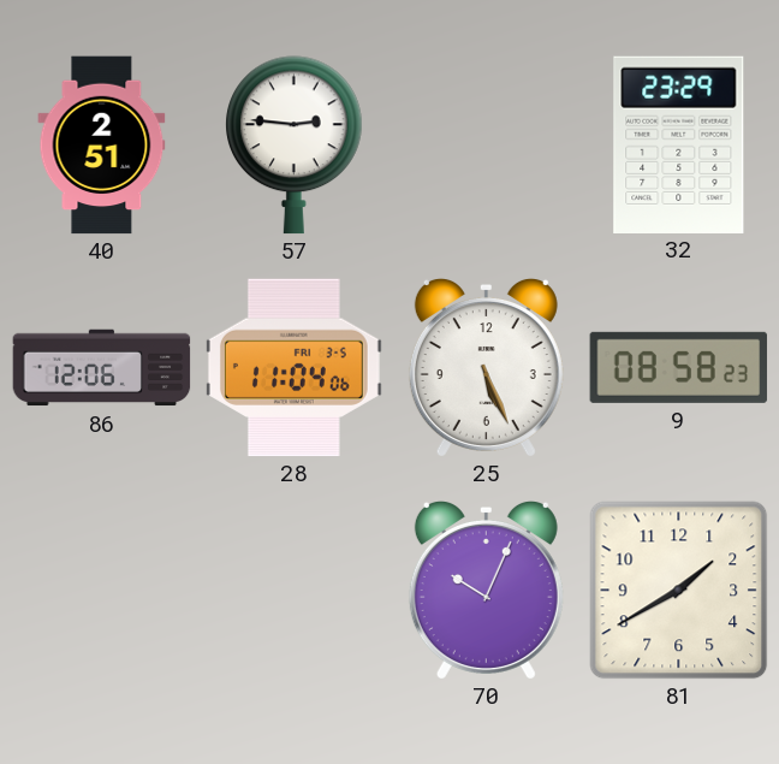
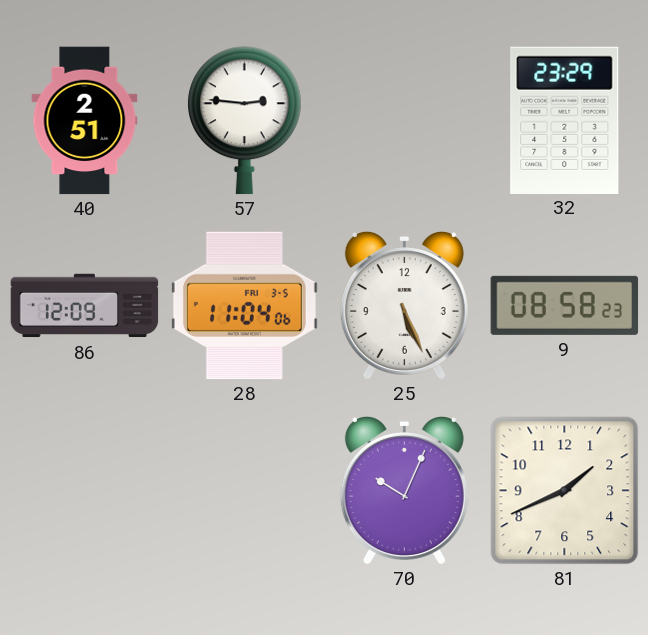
86: 12:06 -> 12:09
81: 1:40 -> 1:41
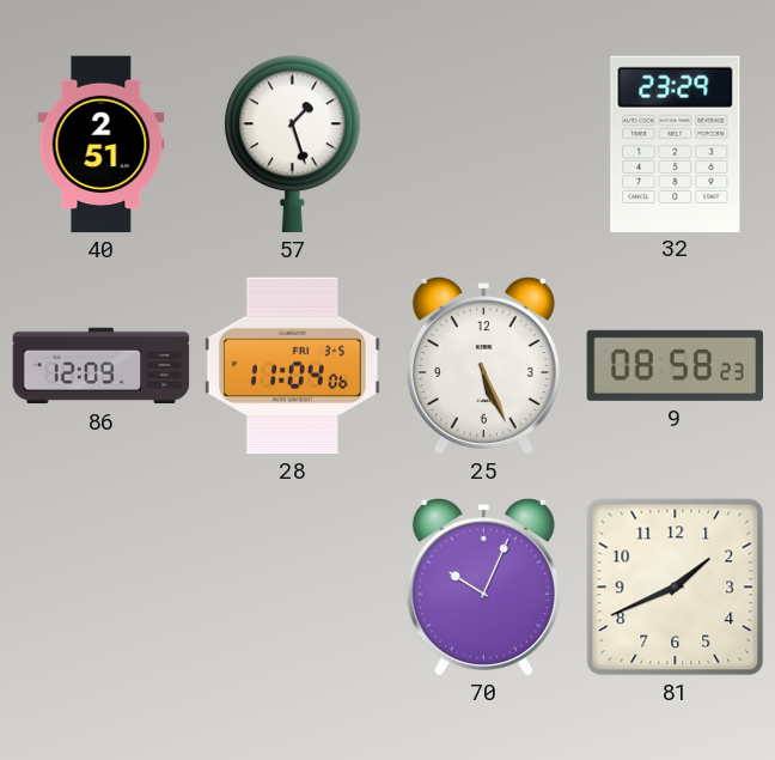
57: 2:46 -> 1:27
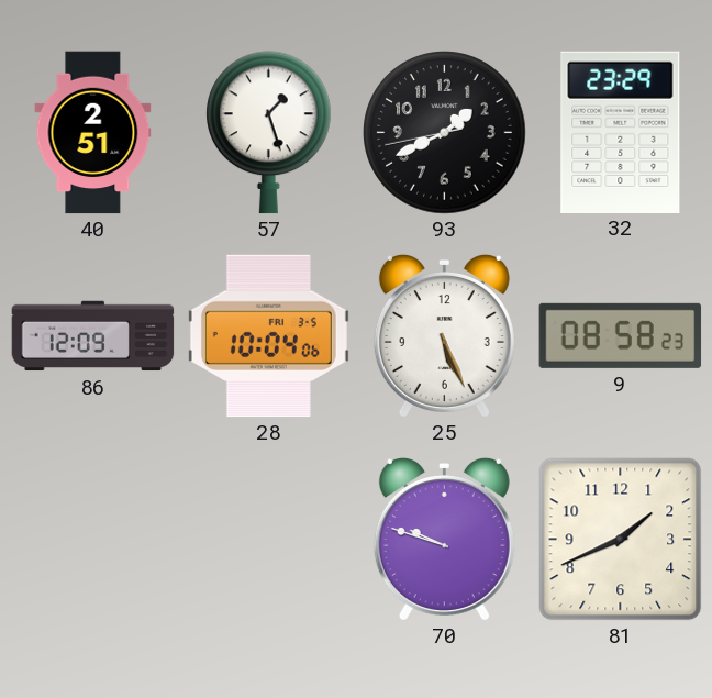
93: none -> 1:40
28: 11:04 -> 10:04
70: 10:04 -> 9:48
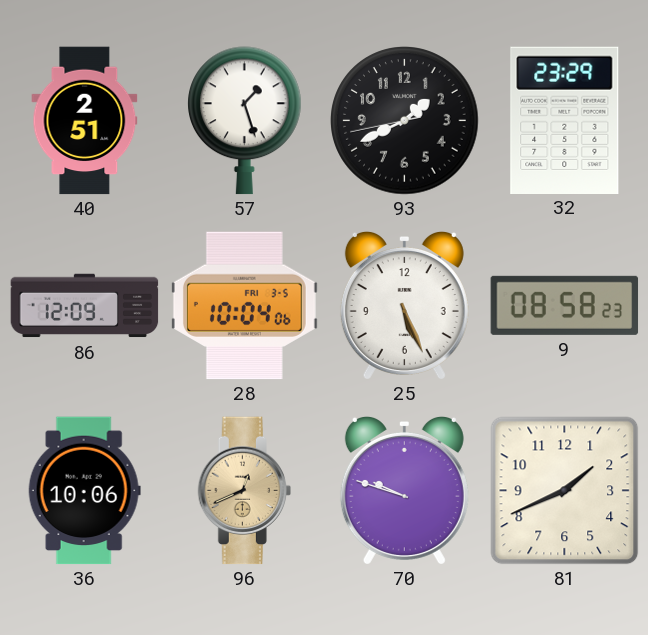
36: none -> 10:06
96: none -> 12:41
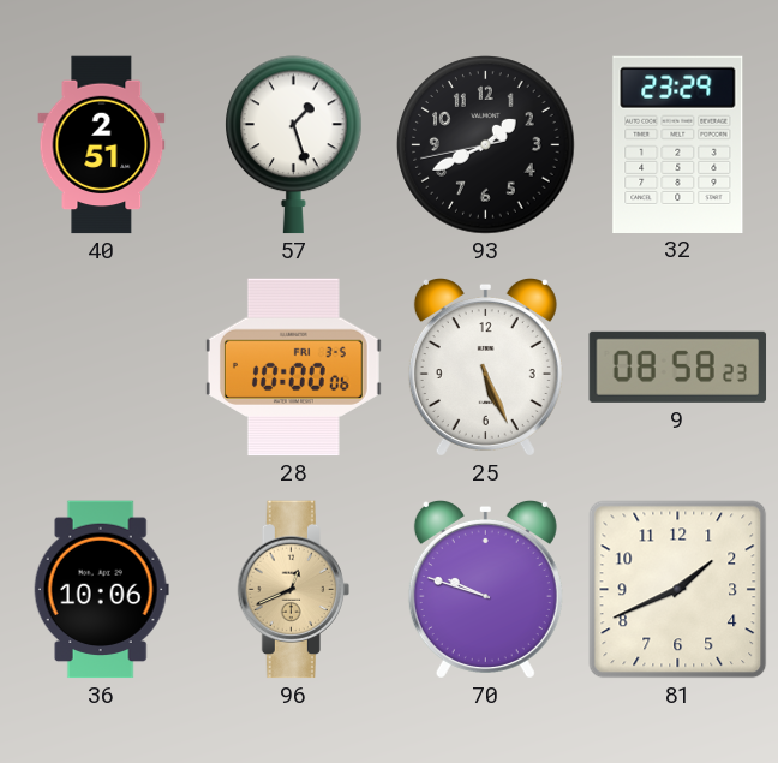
86: 12:09 -> none
28: 10:04 -> 10:00
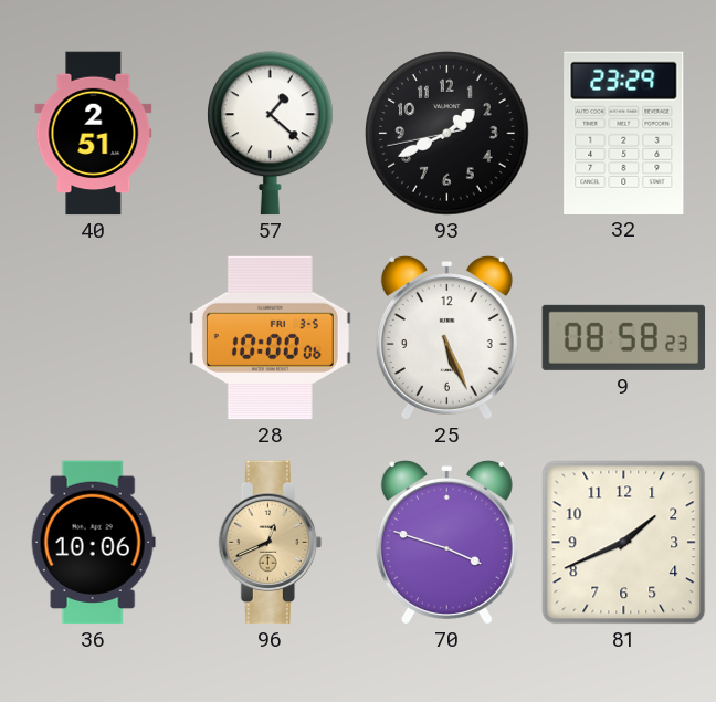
57: 1:27 -> 1:22
70: 9:48 -> 3:48
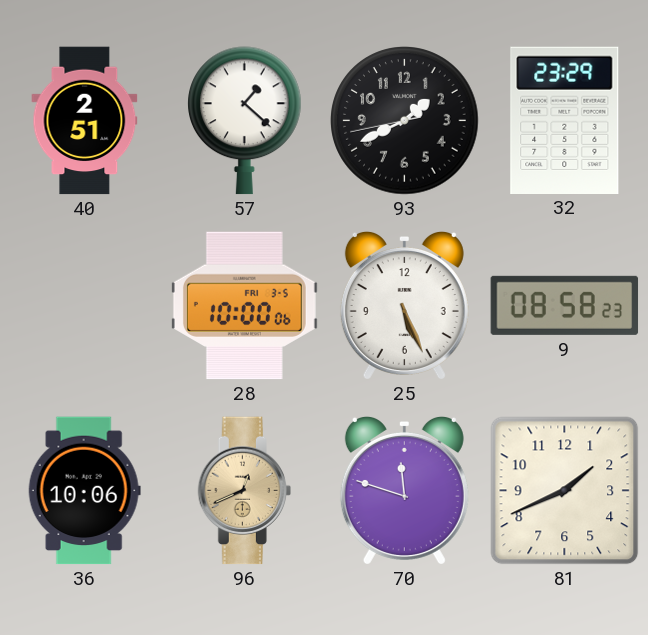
70: 3:48 -> 11:48
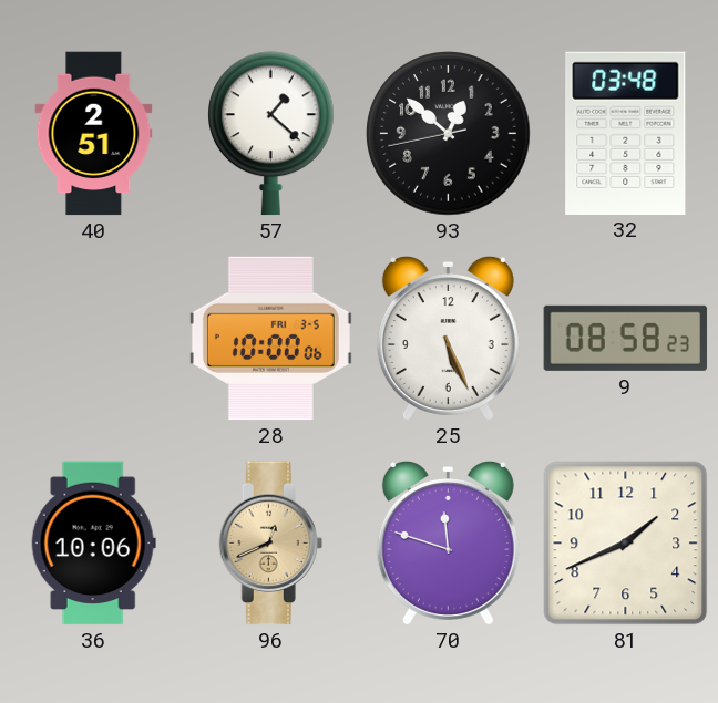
93: 1:40 -> 12:51
32: 23:29 -> 03:48
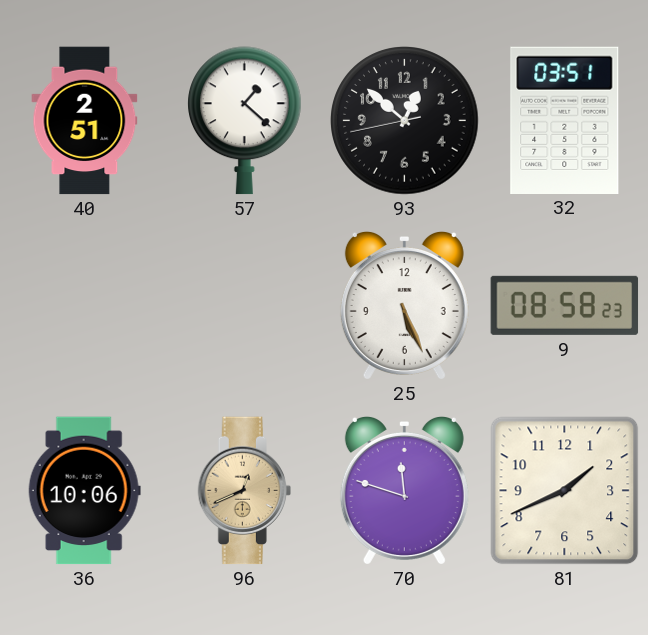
32: 03:48 -> 03:51
28: 10:00 -> none
